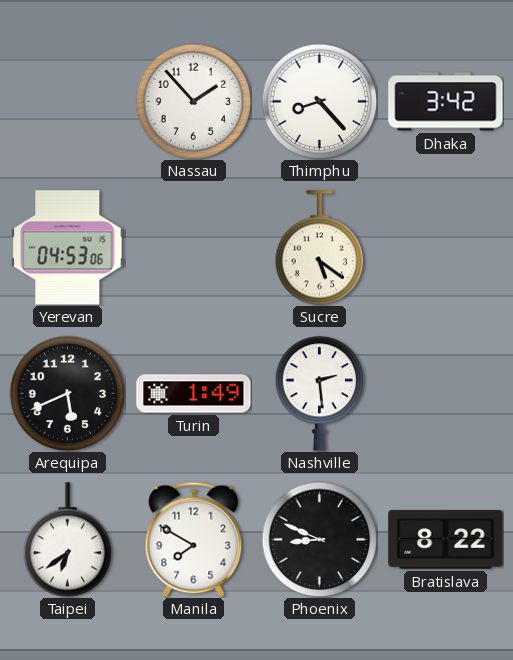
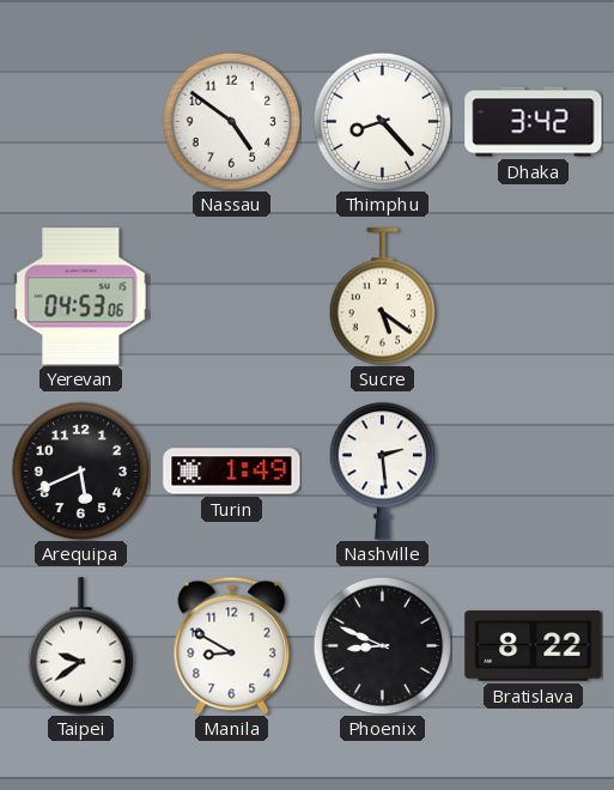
Nassau: 1:53 -> 4:51
Taipei: 6:39 -> 9:39
Manila: 7:50 -> 8:50
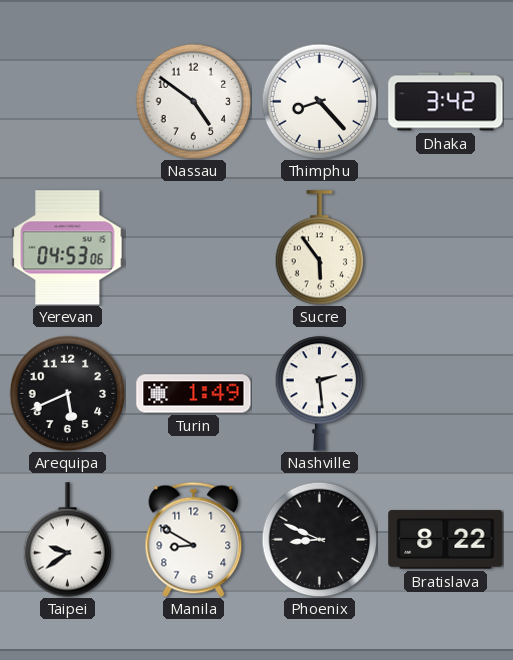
Sucre: 5:21 -> 5:54
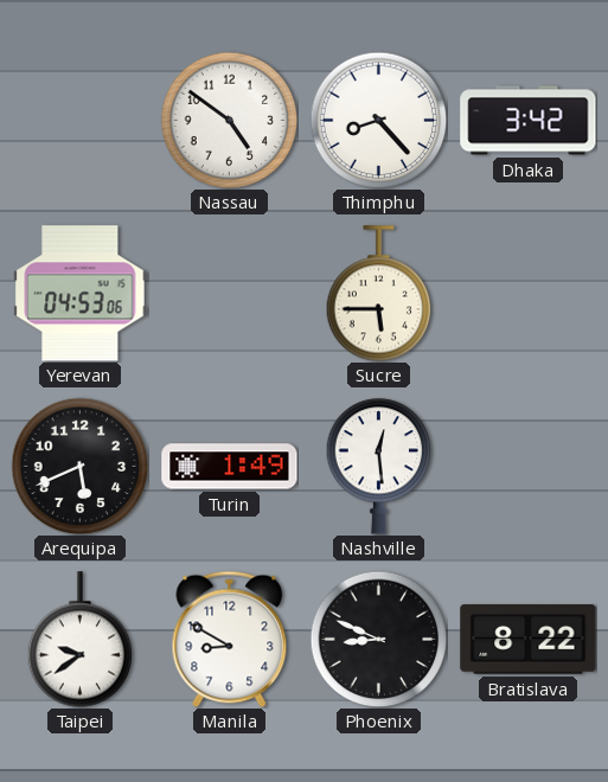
Sucre: 5:54 -> 5:45
Nashville: 2:29 -> 12:29
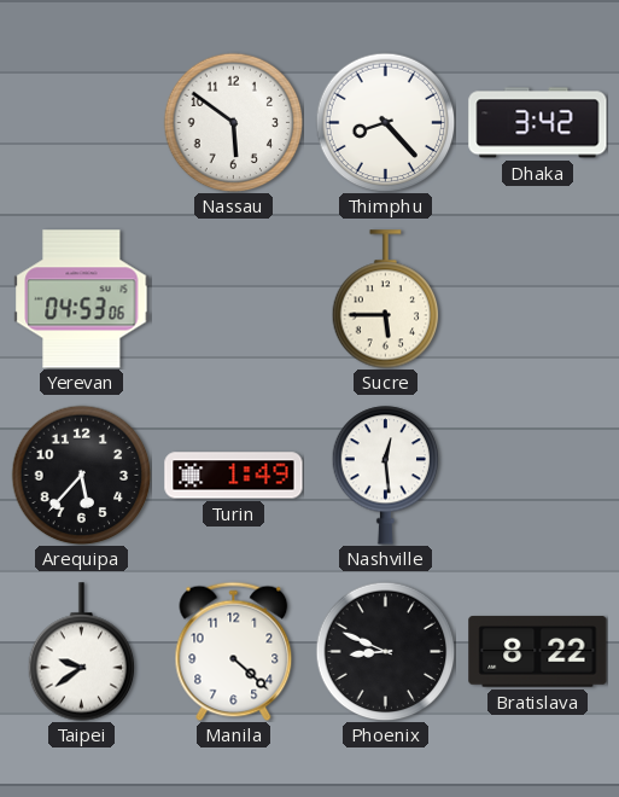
Nassau: 4:51 -> 5:51
Arequipa: 5:41 -> 5:37
Manila: 8:50 -> 4:22
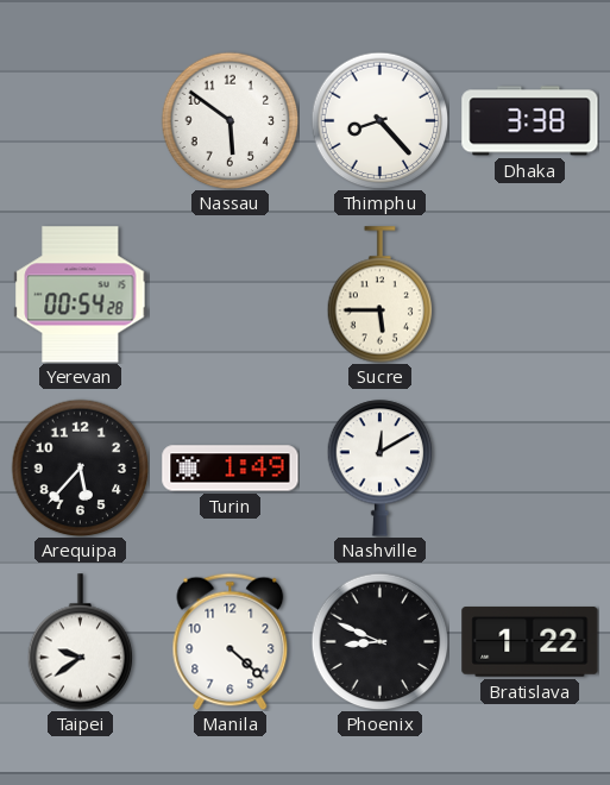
Dhaka: 3:42 -> 3:38
Yerevan: 04:53 -> 00:54
Nashville: 12:29 -> 12:10
Bratislava: 8:22 -> 1:22
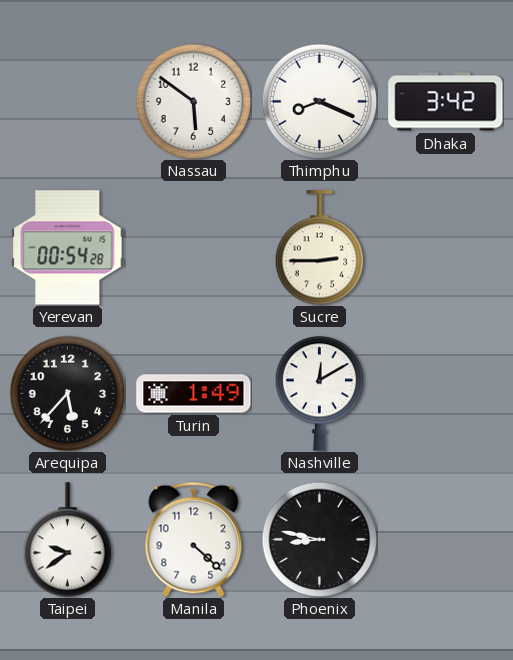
Thimphu: 8:23 -> 8:19
Dhaka: 3:38 -> 3:42
Sucre: 5:45 -> 2:45
Phoenix: 8:49 -> 8:47
Bratislava: 1:22 -> none
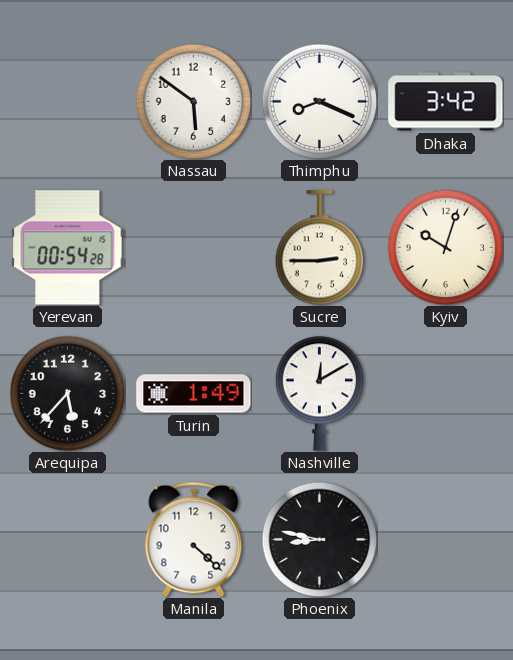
Kyiv: none -> 10:03
Taipei: 9:39 -> none
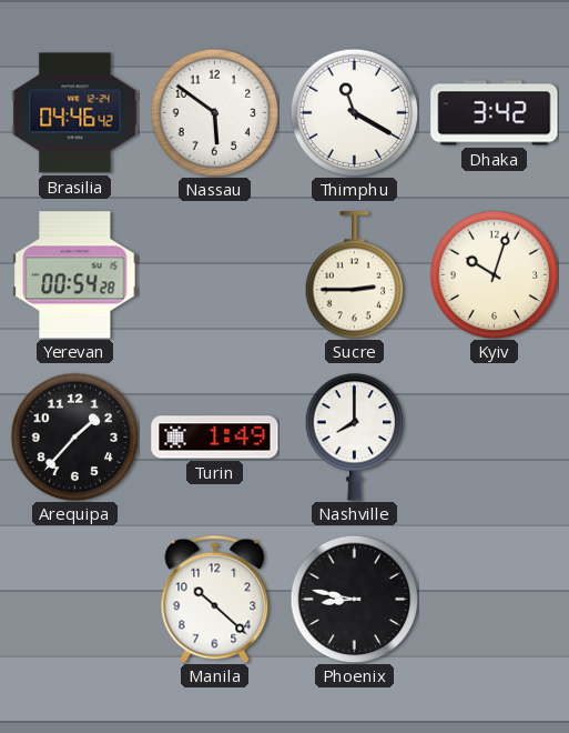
Brasilia: none -> 04:46
Thimphu: 8:19 -> 11:20
Arequipa: 5:37 -> 1:37
Nashville: 12:10 -> 8:00
Manila: 4:22 -> 10:22
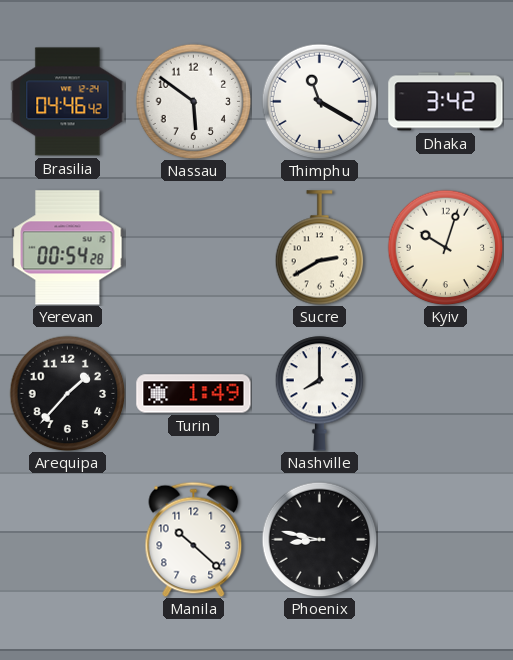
Sucre: 2:45 -> 2:40
